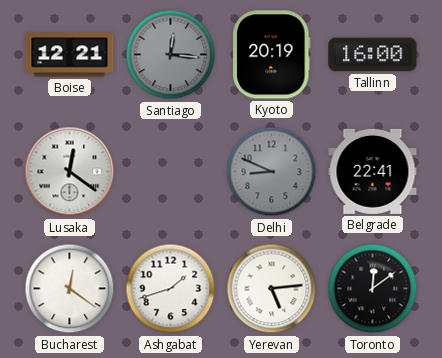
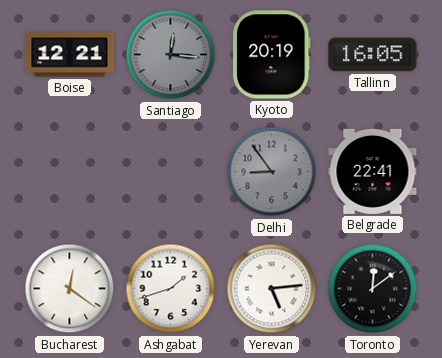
Tallinn: 16:00 -> 16:05
Lusaka: 12:21 -> none
Delhi: 8:49 -> 8:54
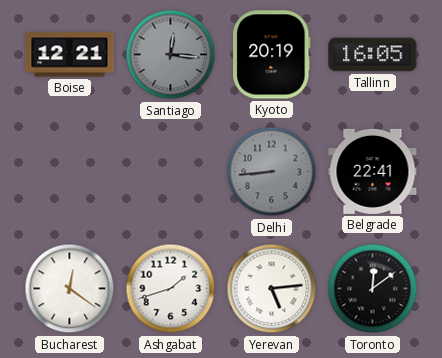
Delhi: 8:54 -> 8:44
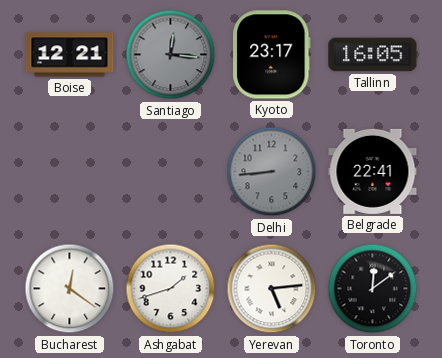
Kyoto: 20:19 -> 23:17
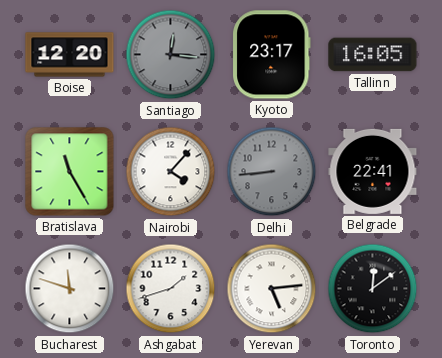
Boise: 12:21 -> 12:20
Bratislava: none -> 11:25
Nairobi: none -> 4:07
Bucharest: 12:21 -> 11:48
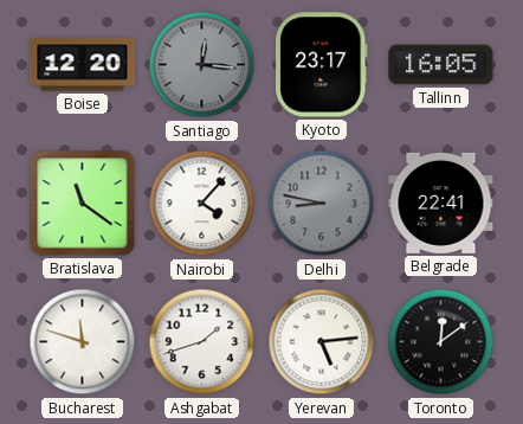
Bratislava: 11:25 -> 11:21
Delhi: 8:44 -> 8:47
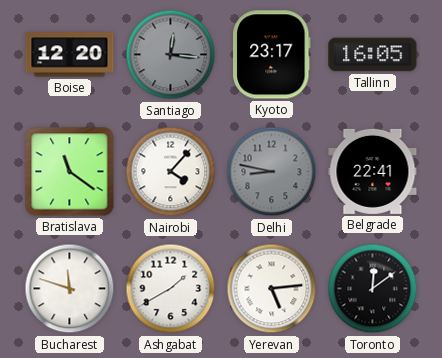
Ashgabat: 1:42 -> 1:40
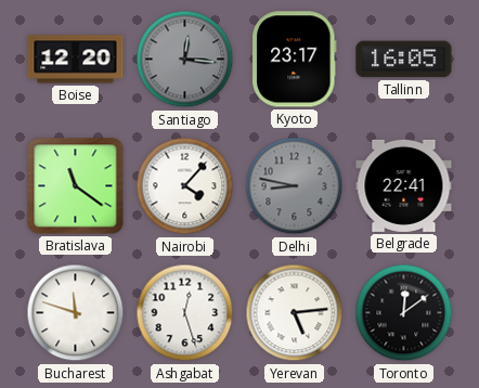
Ashgabat: 1:40 -> 12:27
